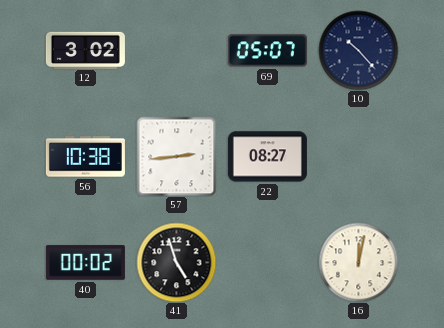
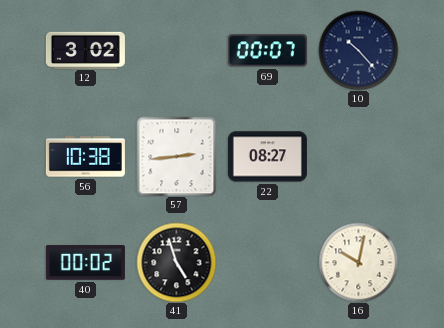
69: 05:07 -> 00:07
16: 12:02 -> 10:02
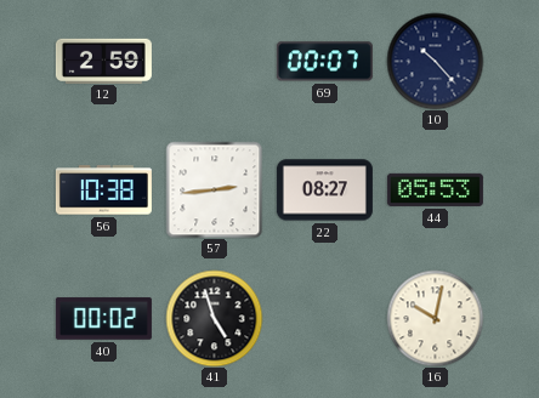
12: 3:02 -> 2:59
44: none -> 05:53
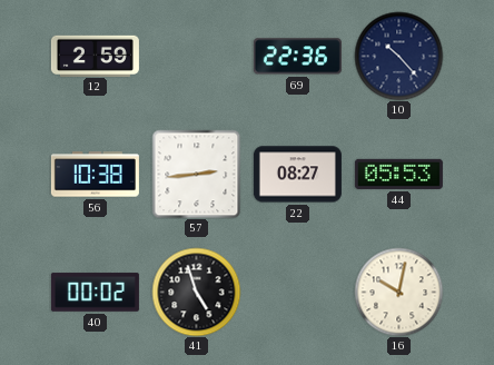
69: 00:07 -> 22:36
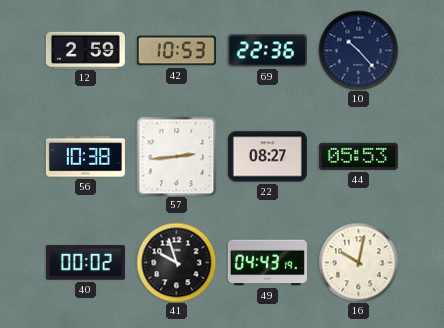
42: none -> 10:53
41: 4:57 -> 9:57
49: none -> 04:43
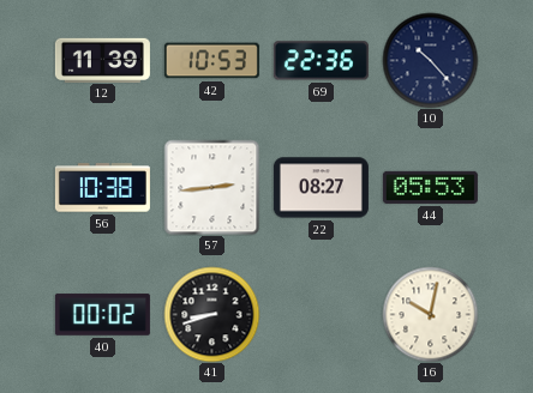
12: 2:59 -> 11:39
41: 9:57 -> 8:42
49: 04:43 -> none
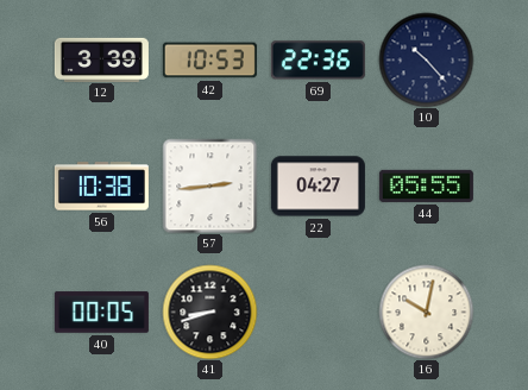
12: 11:39 -> 3:39
22: 08:27 -> 04:27
44: 05:53 -> 05:55
40: 00:02 -> 00:05
